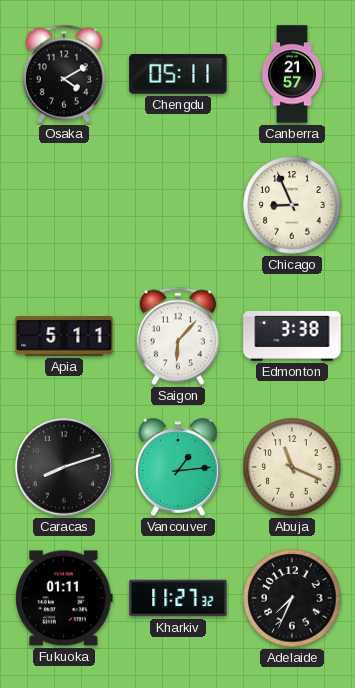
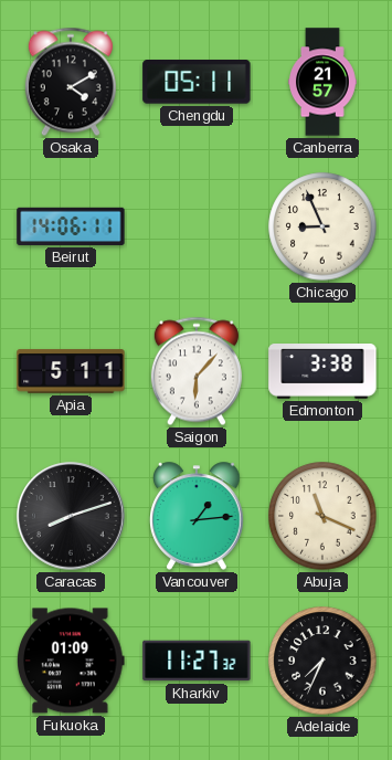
Beirut: none -> 14:06
Fukuoka: 01:11 -> 01:09
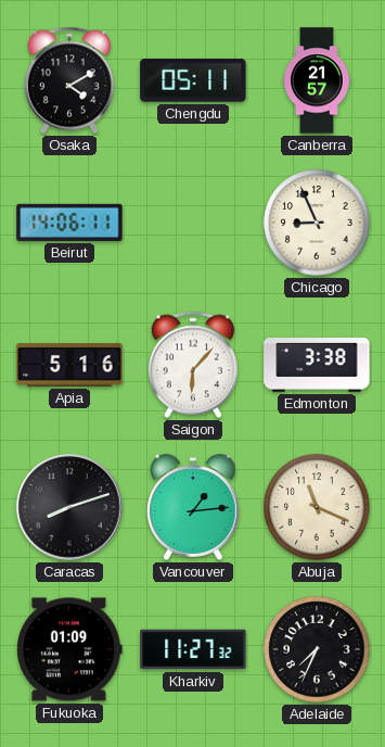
Apia: 5:11 -> 5:16
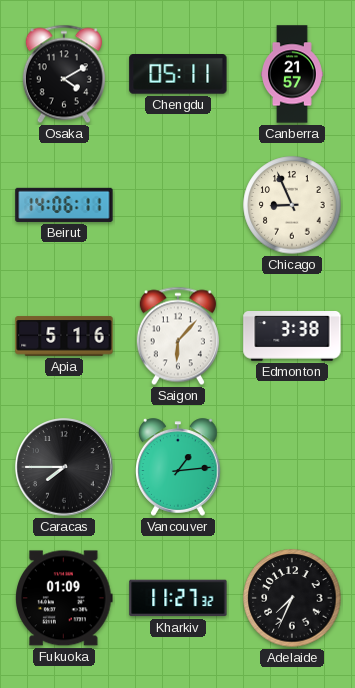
Caracas: 8:12 -> 7:45
Abuja: 11:19 -> none
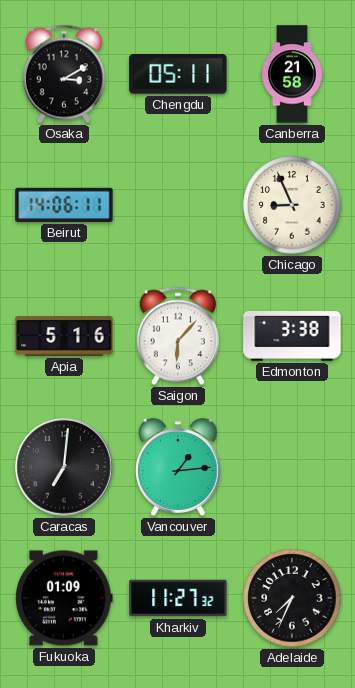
Osaka: 4:10 -> 3:10
Canberra: 21:57 -> 21:58
Caracas: 7:45 -> 7:01
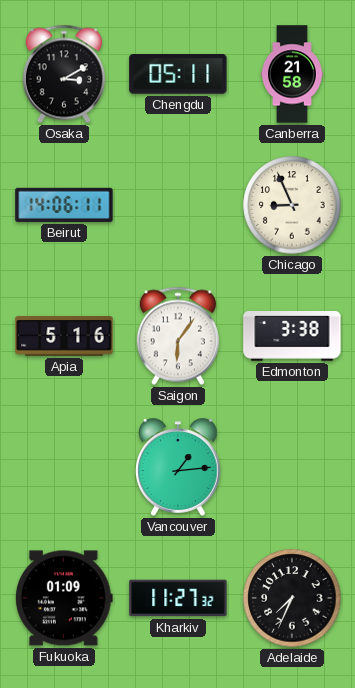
Saigon: 6:07 -> 6:06
Caracas: 7:01 -> none
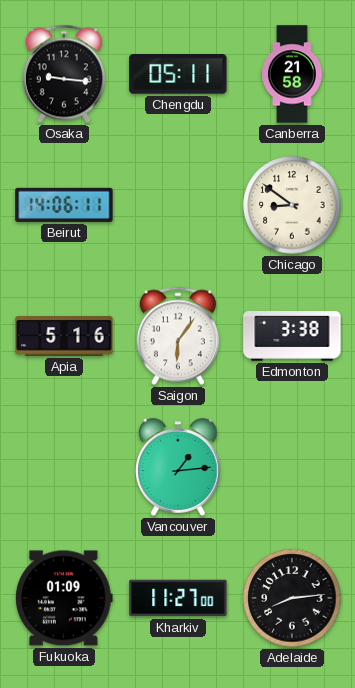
Osaka: 3:10 -> 9:16
Chicago: 8:56 -> 8:51
Kharkiv: 11:27:32 -> 11:27:00
Adelaide: 7:34 -> 8:14
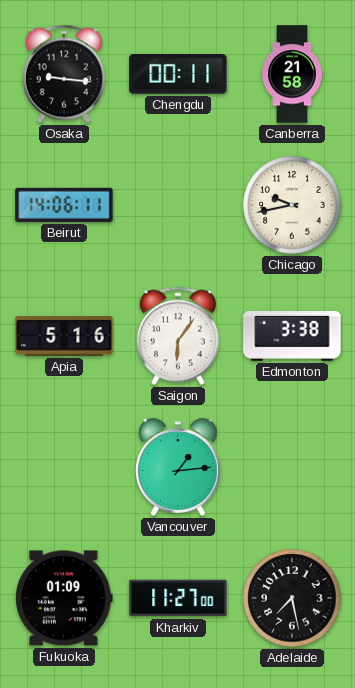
Chengdu: 05:11 -> 00:11
Chicago: 8:51 -> 9:43
Adelaide: 8:14 -> 7:28
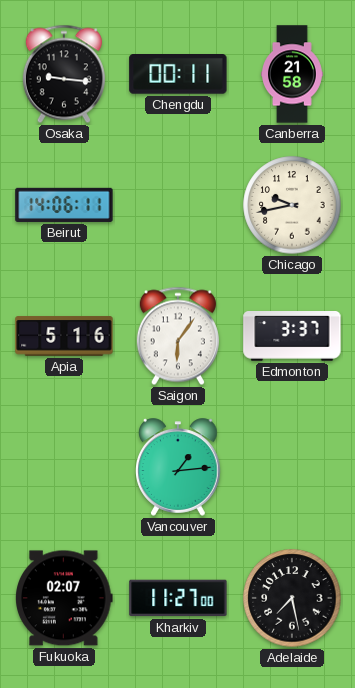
Edmonton: 3:38 -> 3:37
Fukuoka: 01:09 -> 02:07
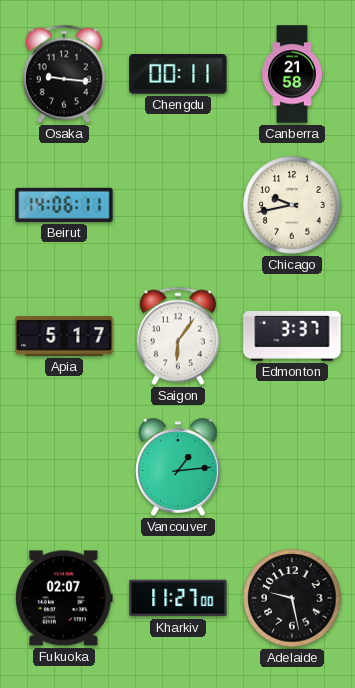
Apia: 5:16 -> 5:17
Adelaide: 7:28 -> 9:28
